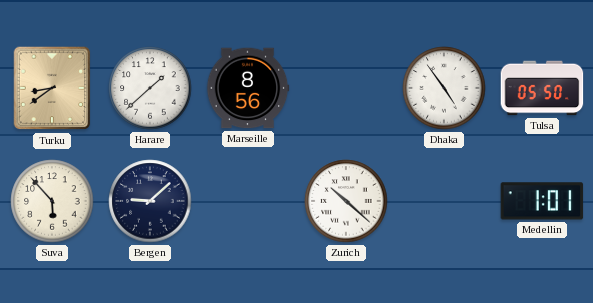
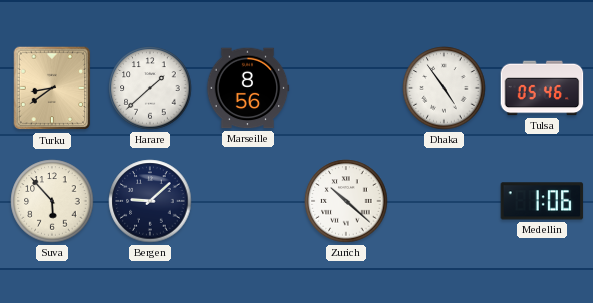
Tulsa: 05:50 -> 05:46
Medellin: 1:01 -> 1:06
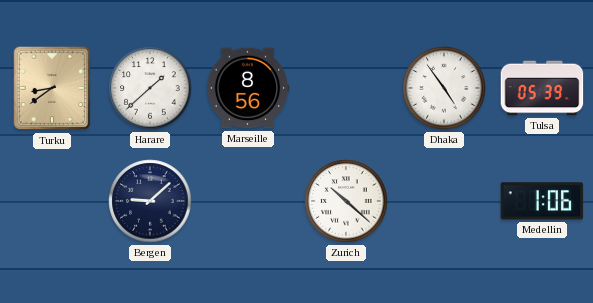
Tulsa: 05:46 -> 05:39
Suva: 5:53 -> none
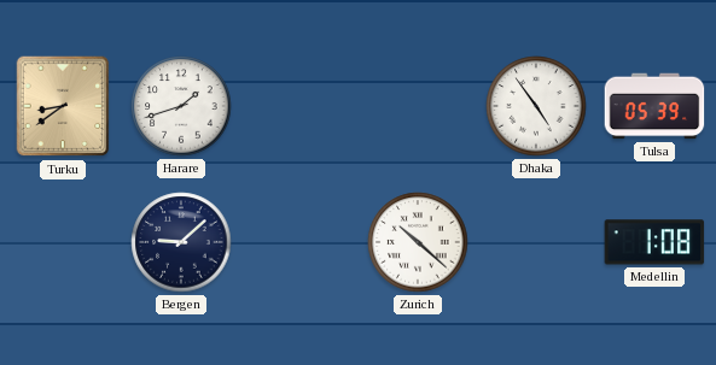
Harare: 1:38 -> 1:42
Marseille: 8:56 -> none
Medellin: 1:06 -> 1:08
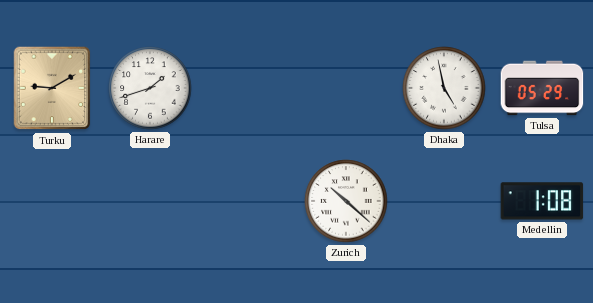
Turku: 8:39 -> 9:10
Dhaka: 4:54 -> 4:58
Tulsa: 05:39 -> 05:29
Bergen: 9:08 -> none
